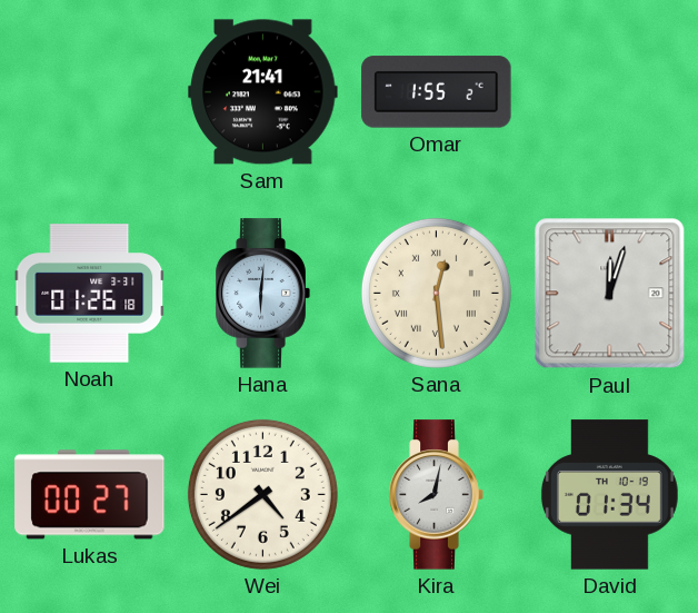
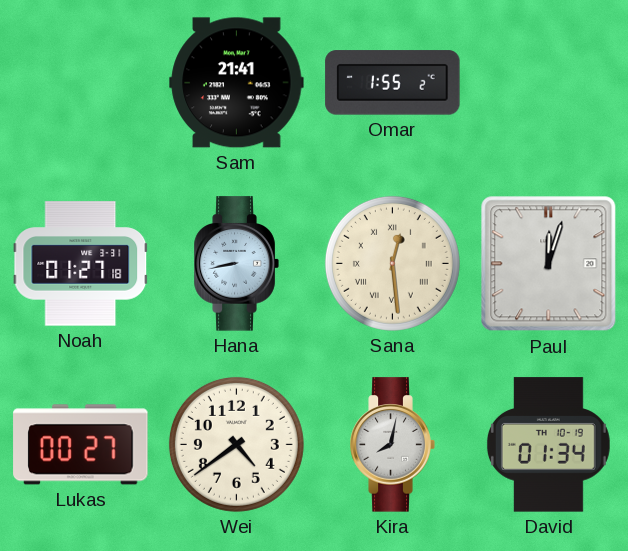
Noah: 01:26 -> 01:27
Hana: 6:01 -> 8:43
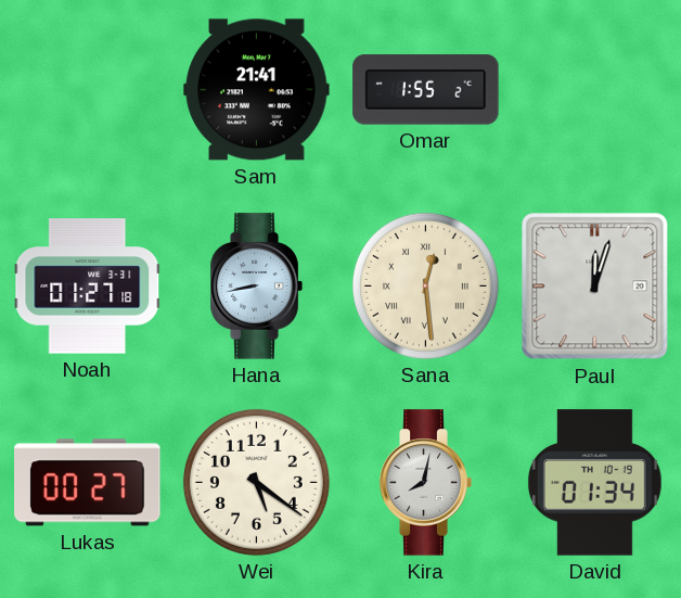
Wei: 4:39 -> 5:21
